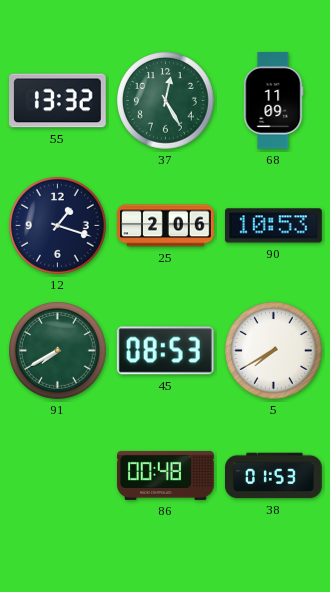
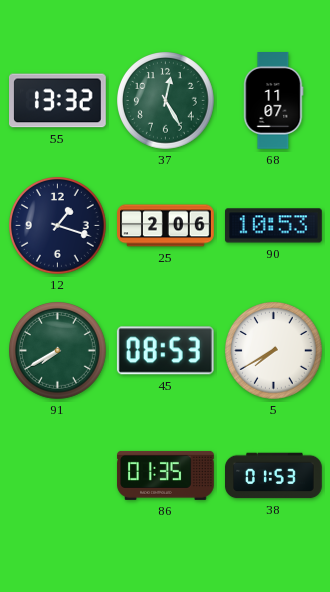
68: 11:09 -> 11:07
86: 00:48 -> 01:35
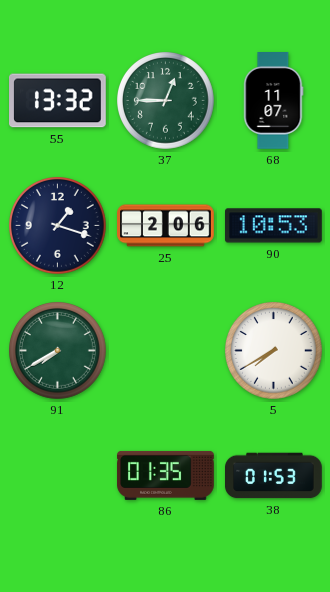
37: 12:25 -> 12:45
45: 08:53 -> none
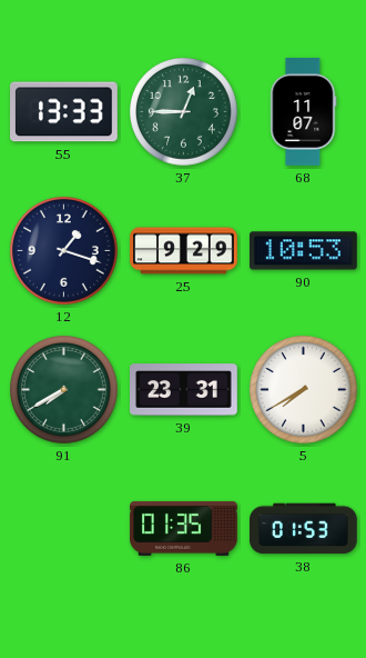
55: 13:32 -> 13:33
25: 2:06 -> 9:29
39: none -> 23:31
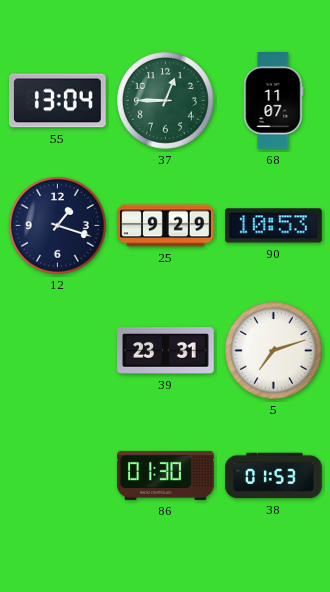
55: 13:33 -> 13:04
91: 7:40 -> none
5: 7:40 -> 7:12
86: 01:35 -> 01:30
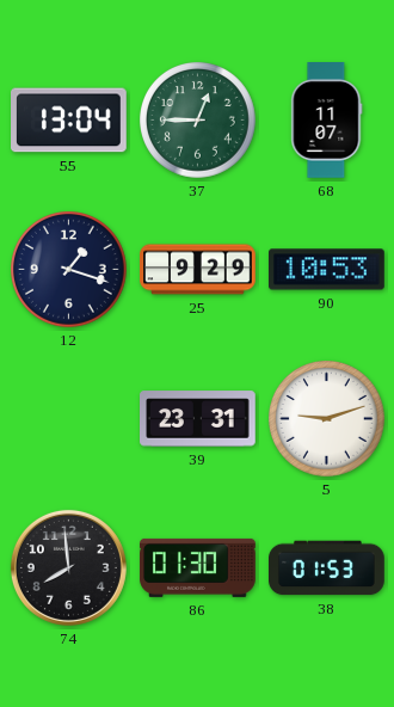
5: 7:12 -> 9:12
74: none -> 7:59
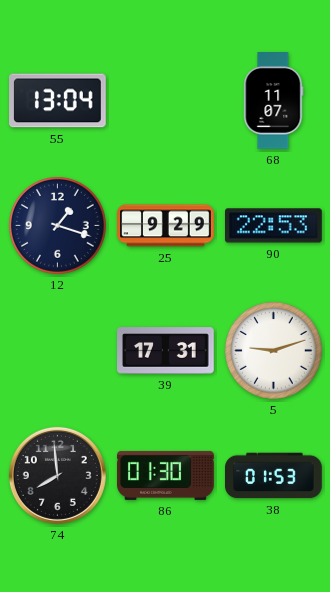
37: 12:45 -> none
90: 10:53 -> 22:53
39: 23:31 -> 17:31
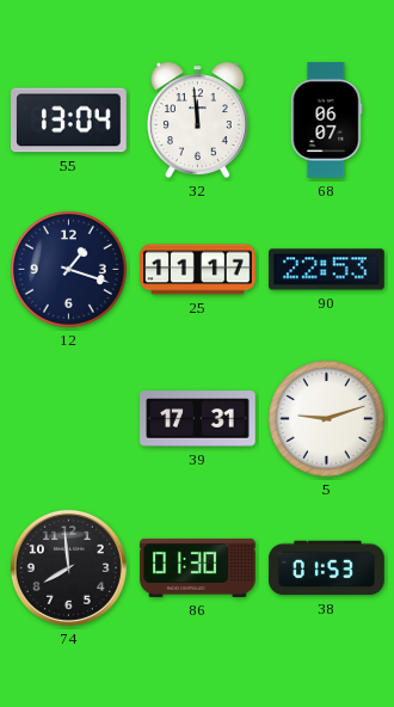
32: none -> 11:59
68: 11:07 -> 06:07
25: 9:29 -> 11:17
